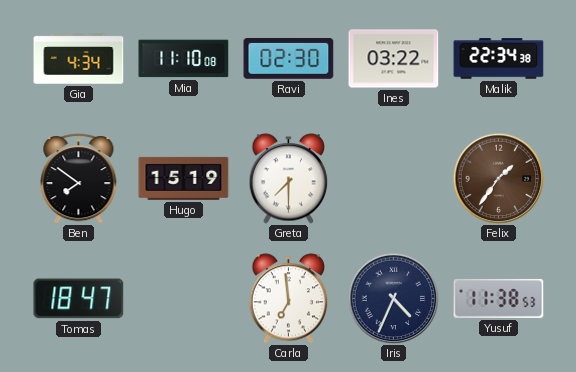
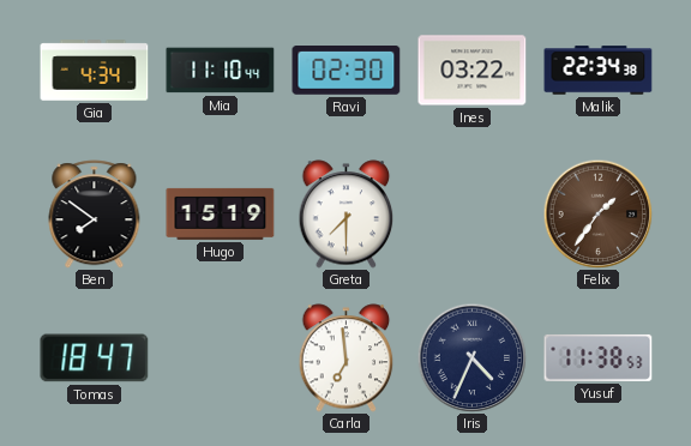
Mia: 11:10:08 -> 11:10:44
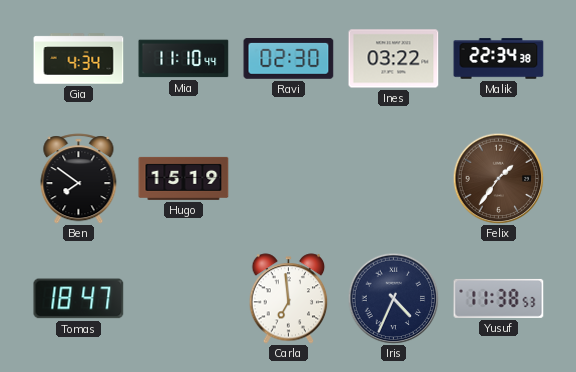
Greta: 7:30 -> none
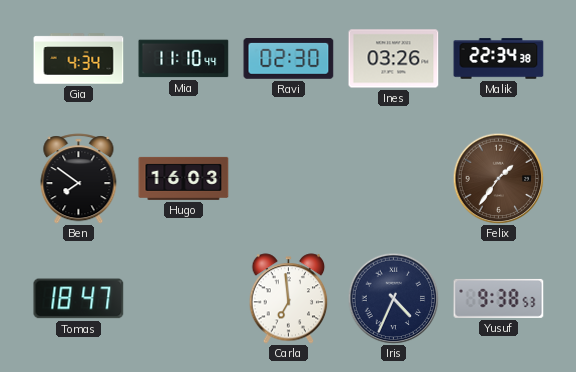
Ines: 03:22 -> 03:26
Hugo: 15:19 -> 16:03
Yusuf: 11:38 -> 9:38
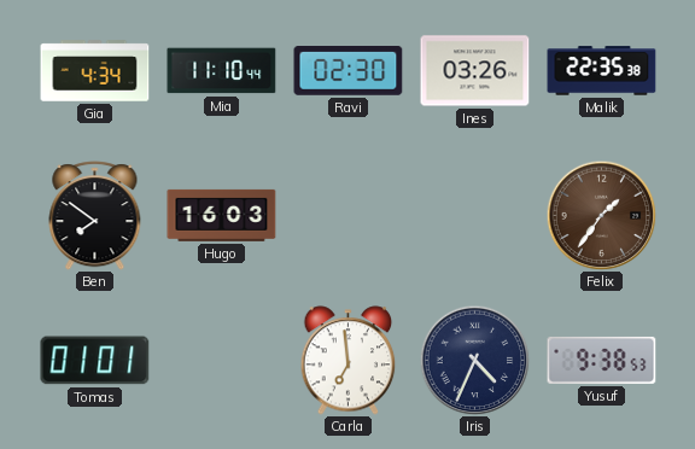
Malik: 22:34 -> 22:35
Tomas: 18:47 -> 01:01
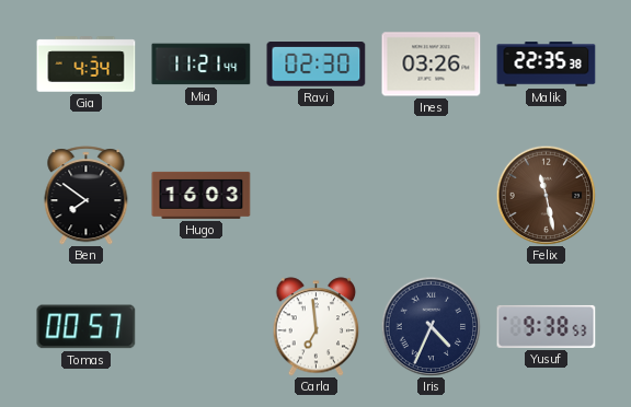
Mia: 11:10 -> 11:21
Felix: 1:36 -> 11:28
Tomas: 01:01 -> 00:57
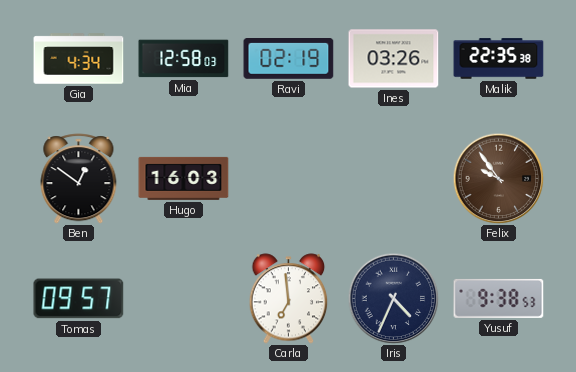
Mia: 11:21 -> 12:58
Ravi: 02:30 -> 02:19
Ben: 7:51 -> 12:51
Felix: 11:28 -> 9:54
Tomas: 00:57 -> 09:57
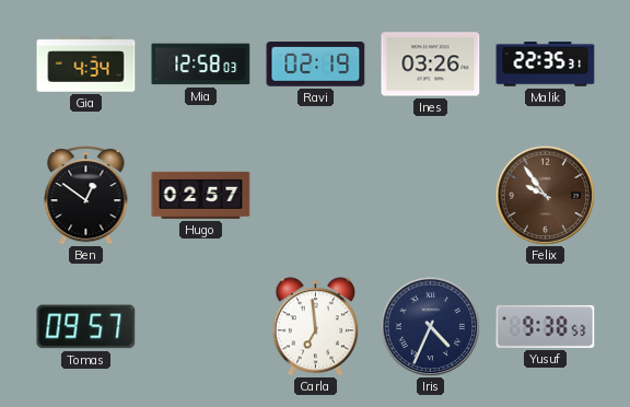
Malik: 22:35:38 -> 22:35:31
Hugo: 16:03 -> 02:57
